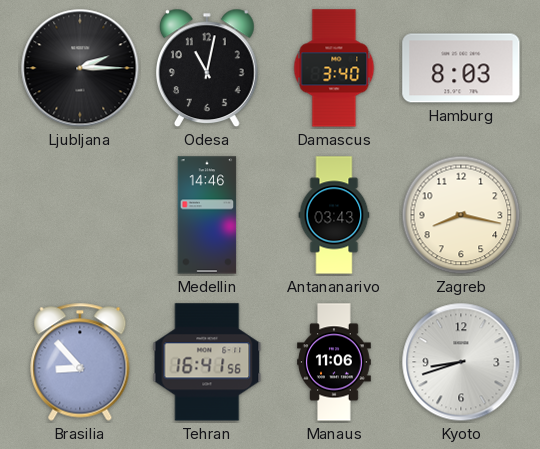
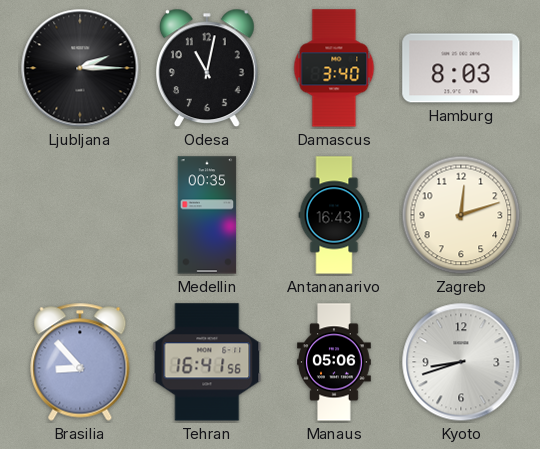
Medellin: 14:46 -> 00:35
Antananarivo: 03:43 -> 16:43
Zagreb: 8:17 -> 12:12
Manaus: 11:06 -> 05:06
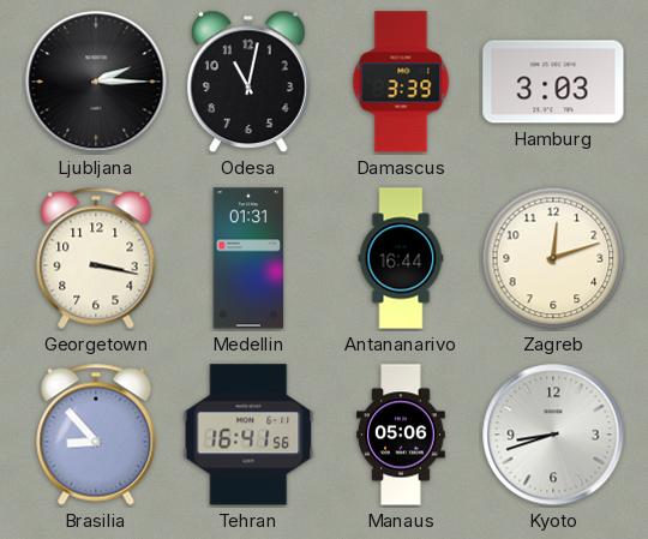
Damascus: 3:40 -> 3:39
Hamburg: 8:03 -> 3:03
Georgetown: none -> 3:17
Medellin: 00:35 -> 01:31
Antananarivo: 16:43 -> 16:44
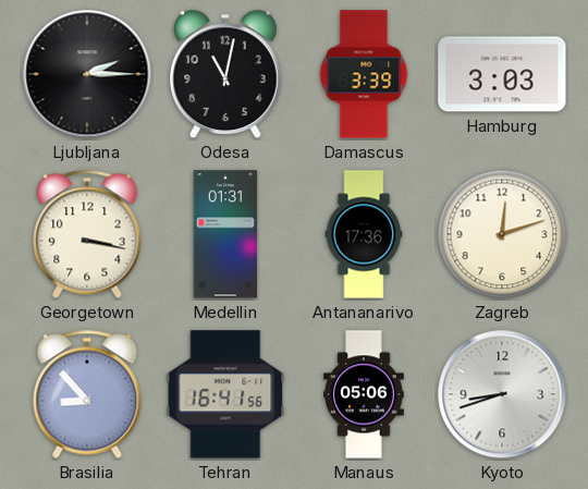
Antananarivo: 16:44 -> 17:36
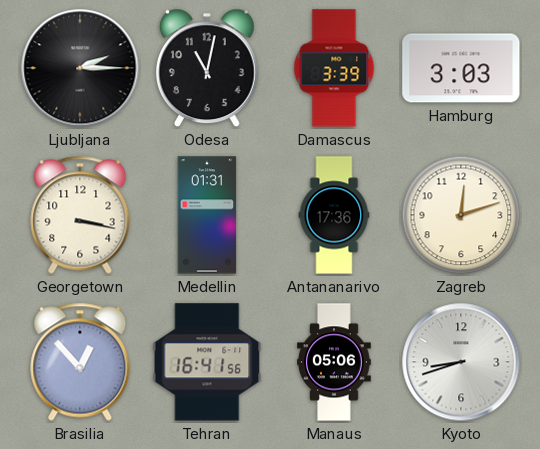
Brasilia: 8:53 -> 12:53
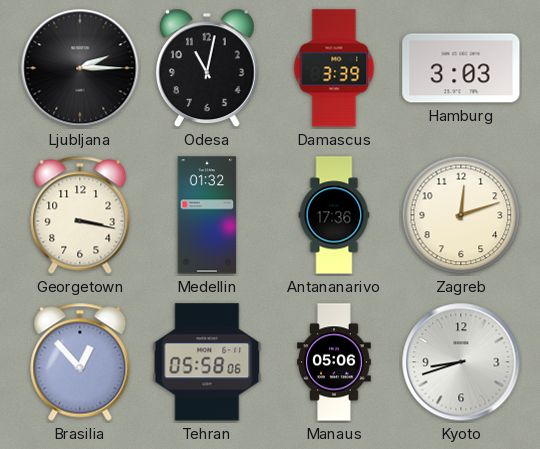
Medellin: 01:31 -> 01:32
Tehran: 16:41 -> 05:58
